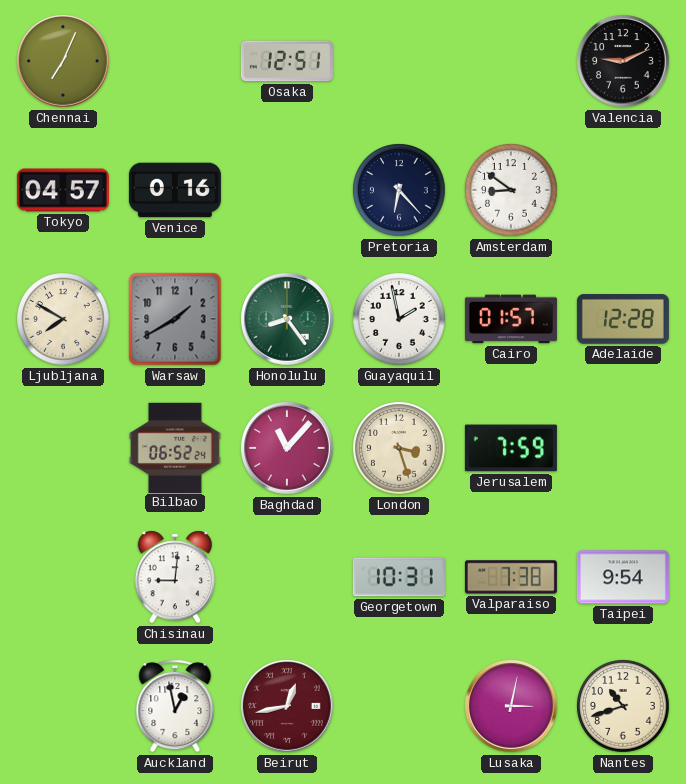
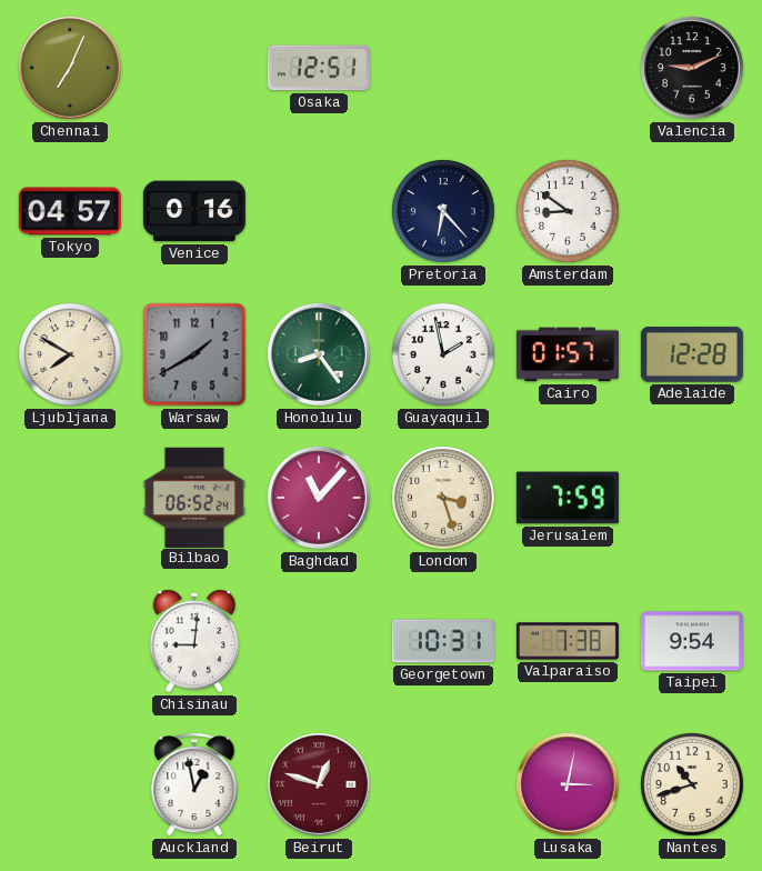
Beirut: 12:43 -> 12:48
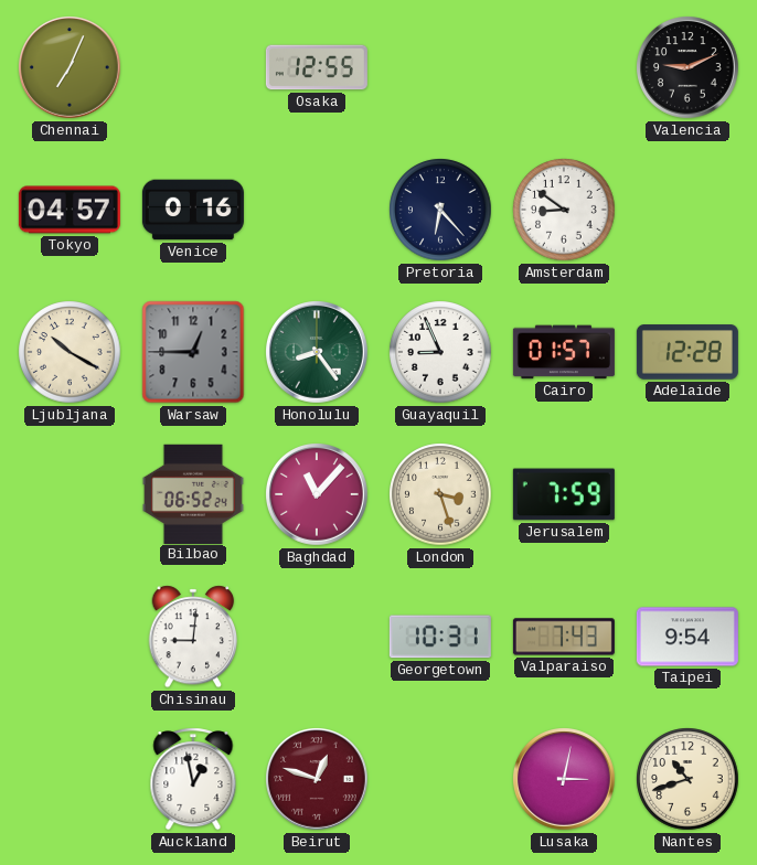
Osaka: 12:51 -> 12:55
Ljubljana: 7:50 -> 10:20
Warsaw: 1:40 -> 12:45
Guayaquil: 1:58 -> 8:56
Valparaiso: 7:38 -> 7:43
